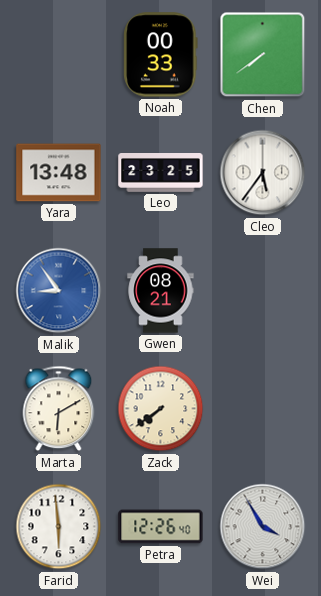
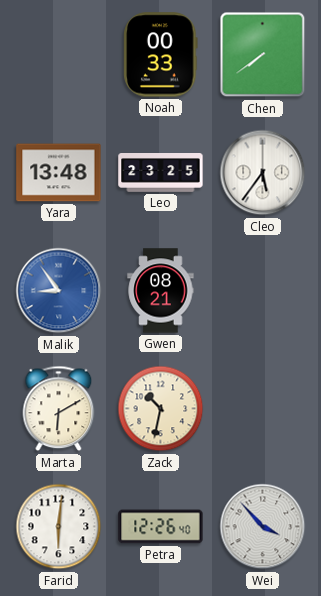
Zack: 7:39 -> 10:32
Farid: 5:59 -> 6:01
Wei: 3:55 -> 3:53
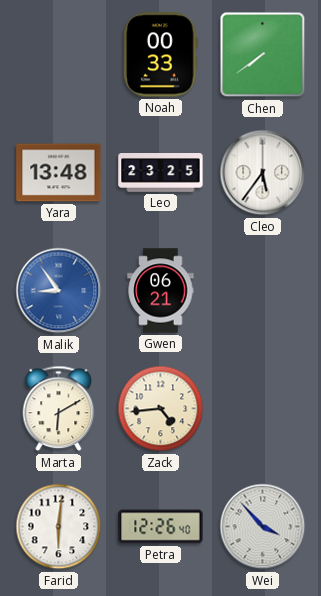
Gwen: 08:21 -> 06:21
Zack: 10:32 -> 4:44
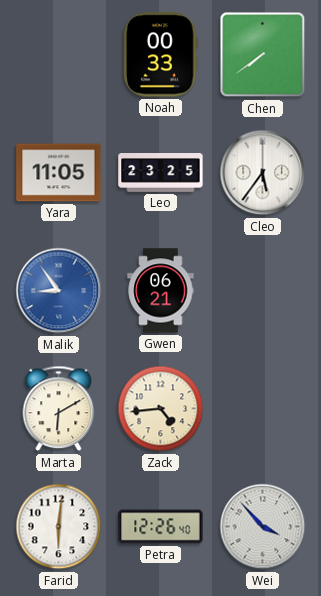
Yara: 13:48 -> 11:05
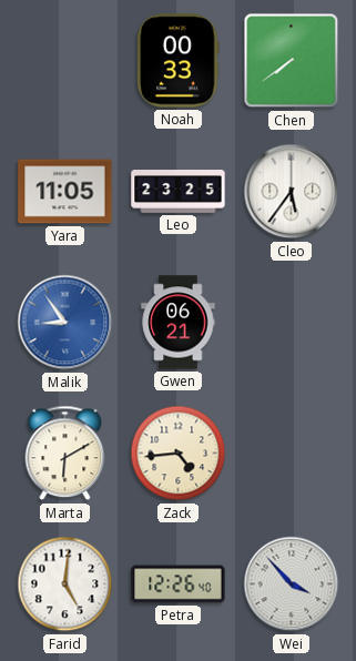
Farid: 6:01 -> 5:01
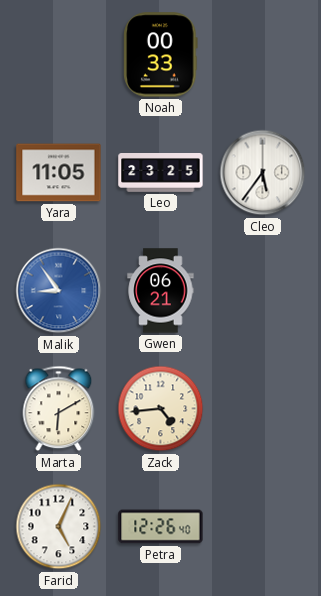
Chen: 7:39 -> none
Farid: 5:01 -> 5:04
Wei: 3:53 -> none
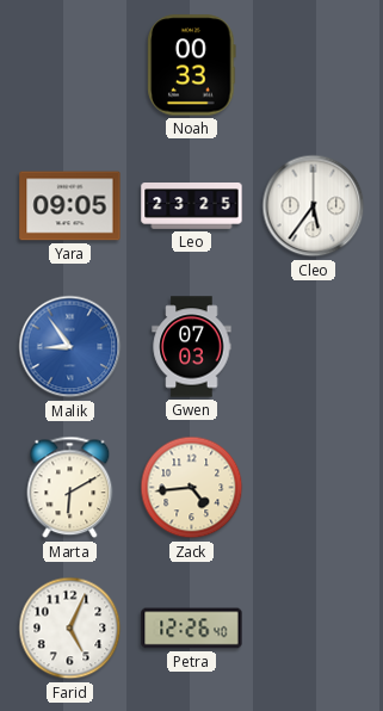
Yara: 11:05 -> 09:05
Gwen: 06:21 -> 07:03
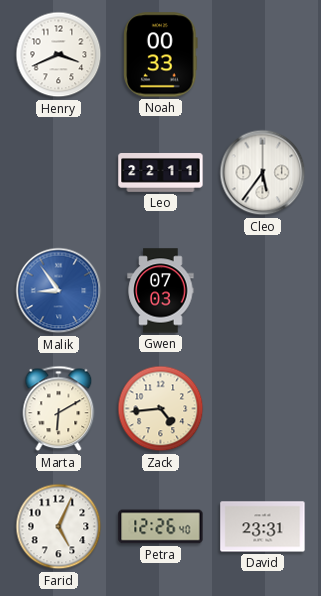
Henry: none -> 3:41
Yara: 09:05 -> none
Leo: 23:25 -> 22:11
David: none -> 23:31
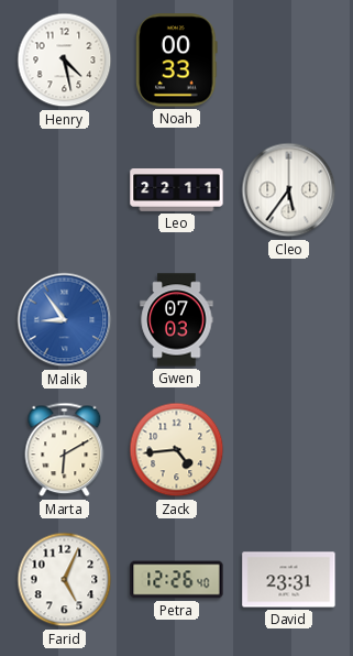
Henry: 3:41 -> 4:28
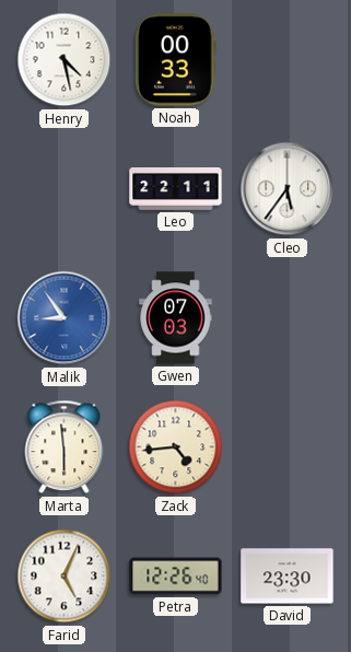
Marta: 6:10 -> 5:59
David: 23:31 -> 23:30
